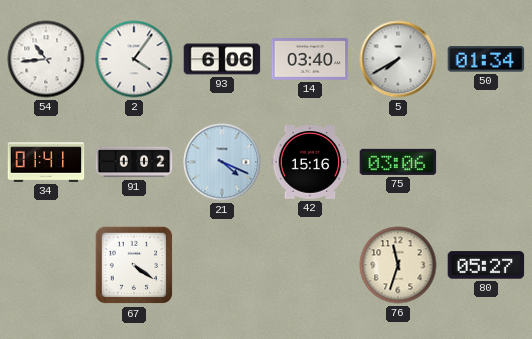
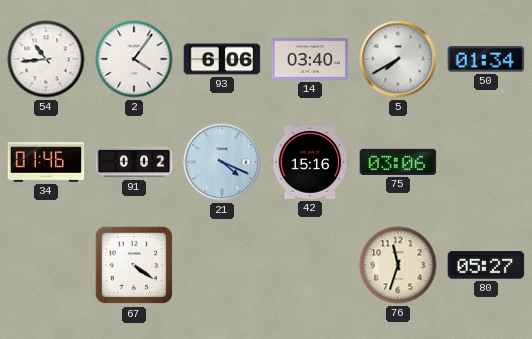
34: 01:41 -> 01:46
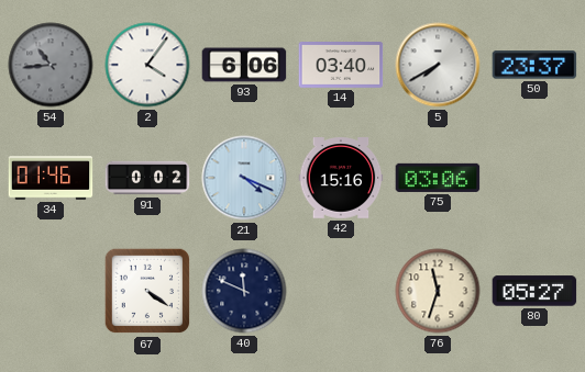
54 dial: white -> grey
50: 01:34 -> 23:37
40: none -> 11:49
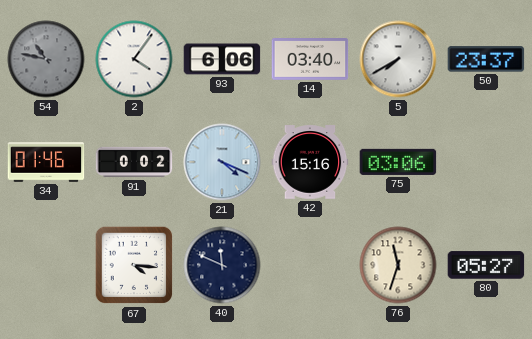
54: 10:44 -> 10:47
67: 4:21 -> 4:16
